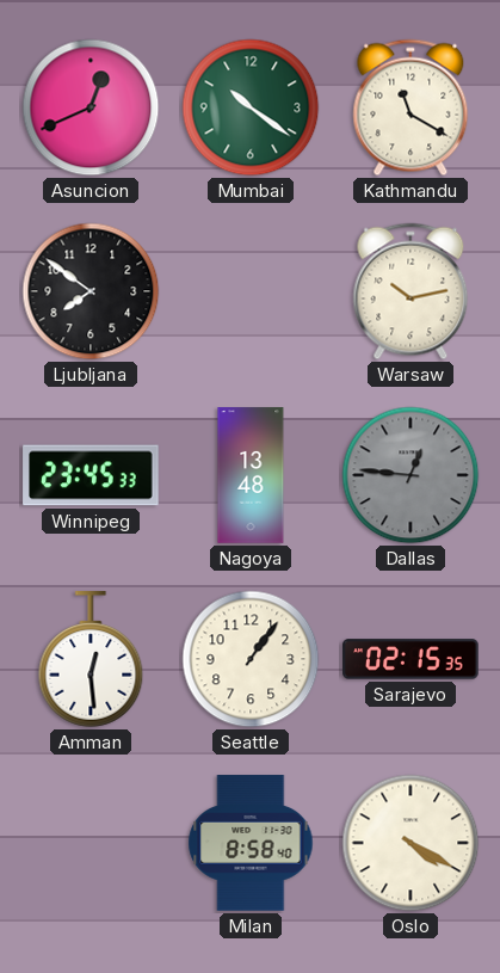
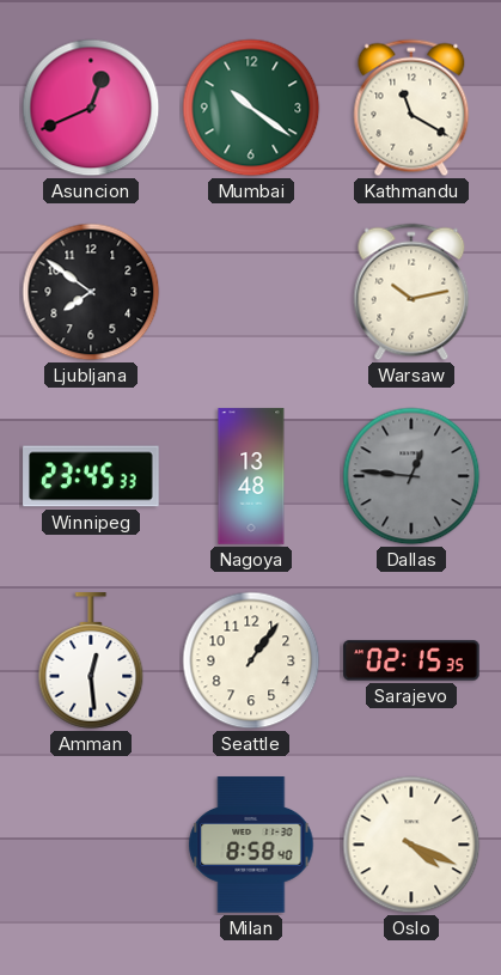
Oslo: 4:20 -> 4:19
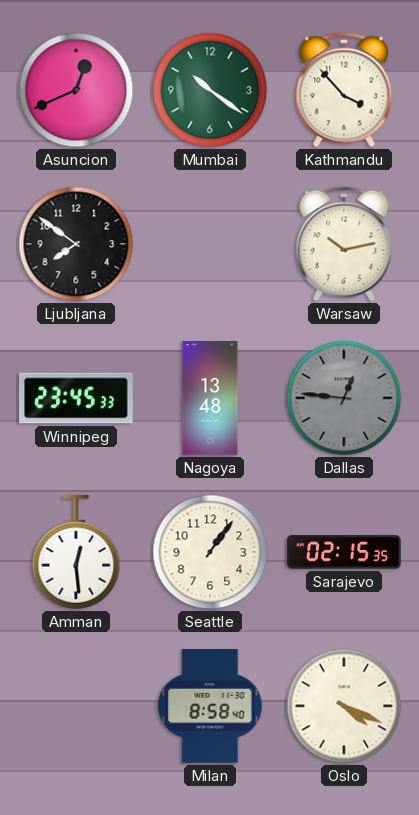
Kathmandu: 11:20 -> 3:53
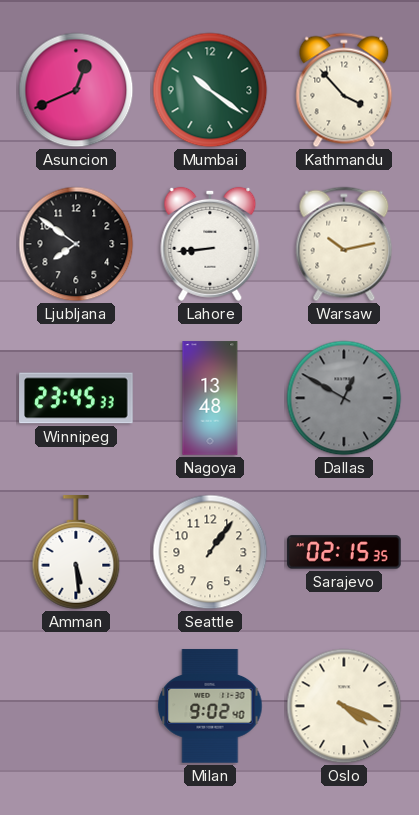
Lahore: none -> 8:44
Dallas: 12:46 -> 12:50
Amman: 12:29 -> 5:29
Milan: 8:58 -> 9:02
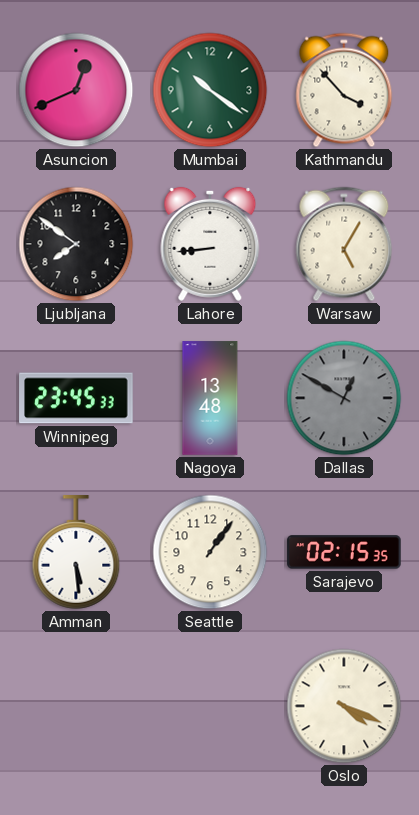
Warsaw: 10:13 -> 5:05
Milan: 9:02 -> none
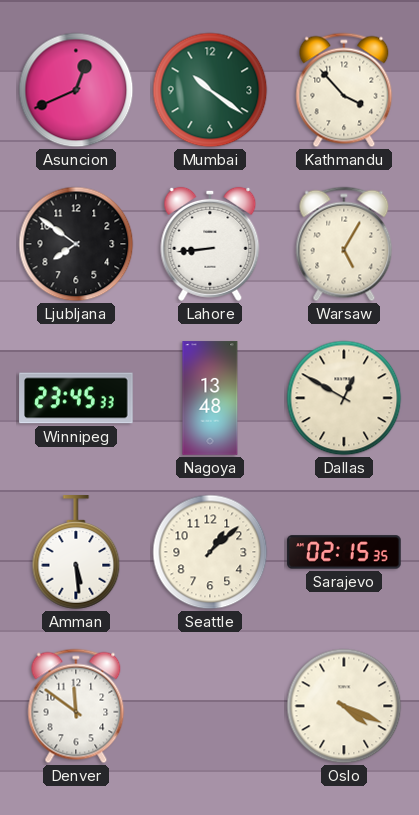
Dallas dial: grey -> cream
Seattle: 1:06 -> 1:08
Denver: none -> 11:51
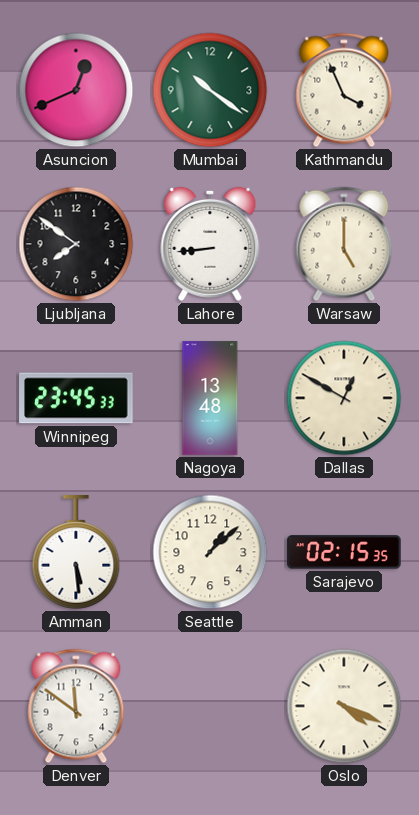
Kathmandu: 3:53 -> 3:56
Warsaw: 5:05 -> 5:00
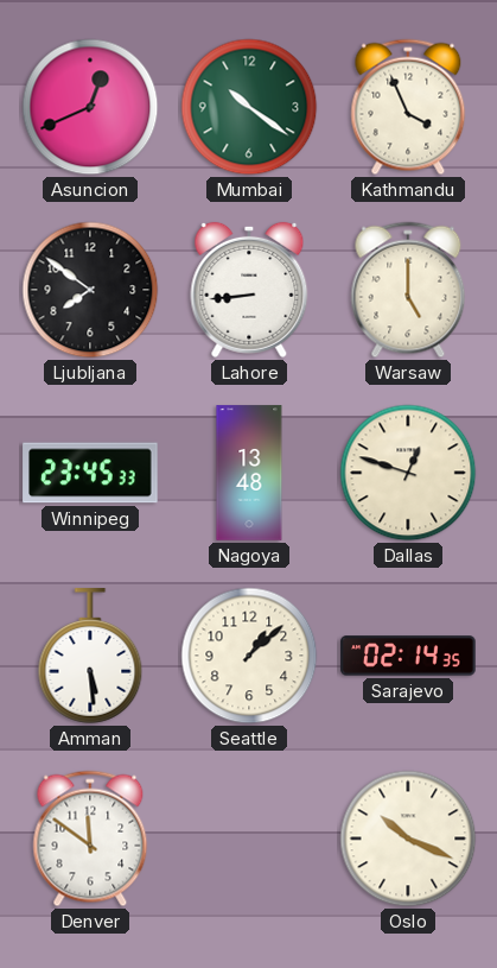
Dallas: 12:50 -> 12:48
Sarajevo: 02:15 -> 02:14
Oslo: 4:19 -> 10:19
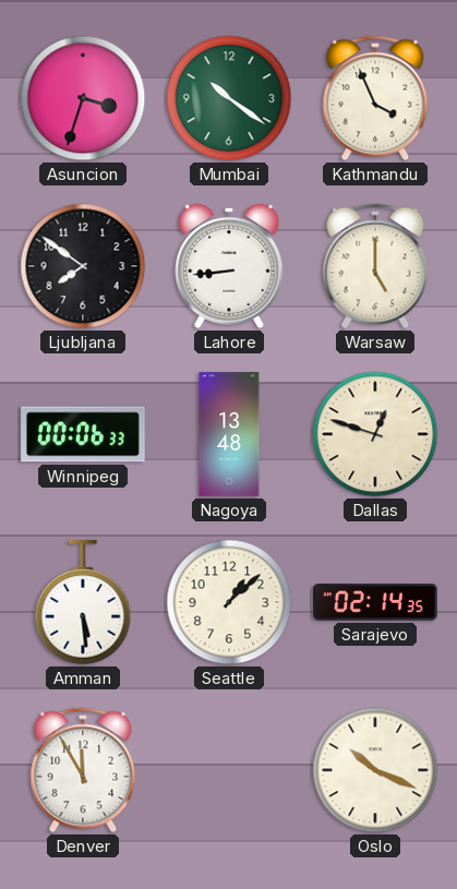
Asuncion: 12:41 -> 3:33
Winnipeg: 23:45 -> 00:06
Denver: 11:51 -> 11:55
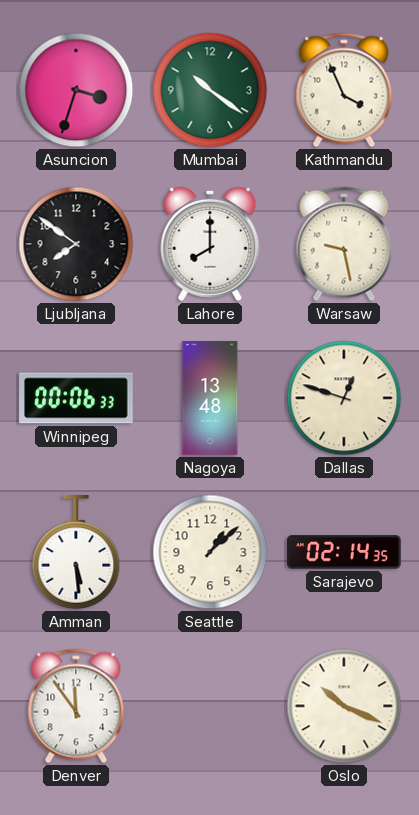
Lahore: 8:44 -> 8:00
Warsaw: 5:00 -> 9:28
Denver: 11:55 -> 11:54
